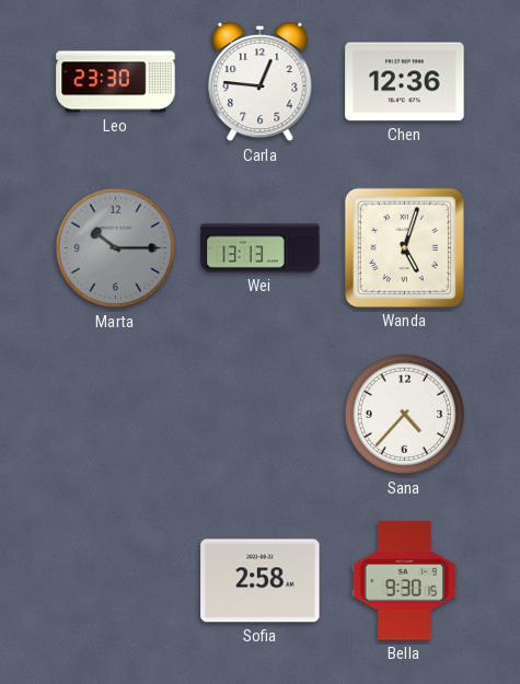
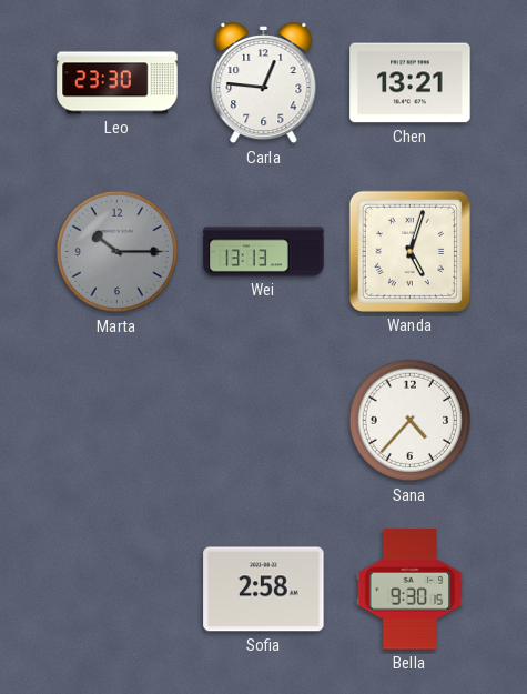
Chen: 12:36 -> 13:21
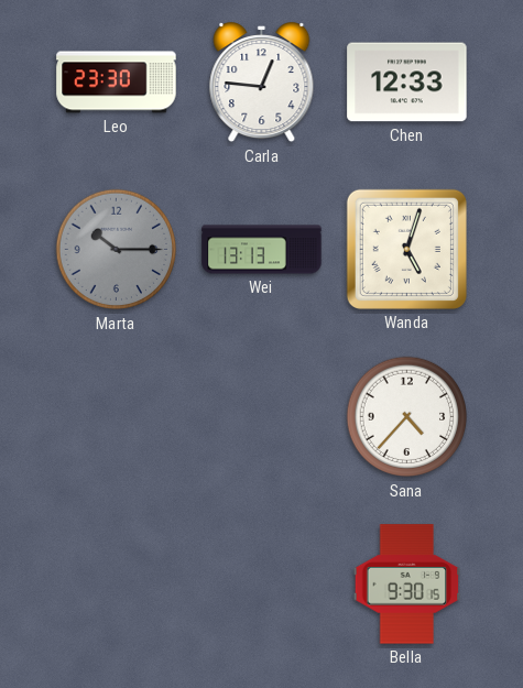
Chen: 13:21 -> 12:33
Sofia: 2:58 -> none
